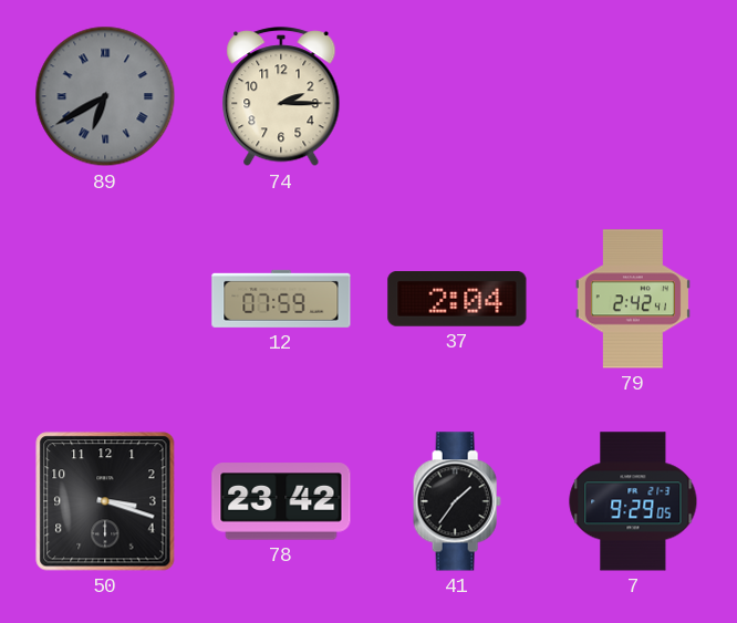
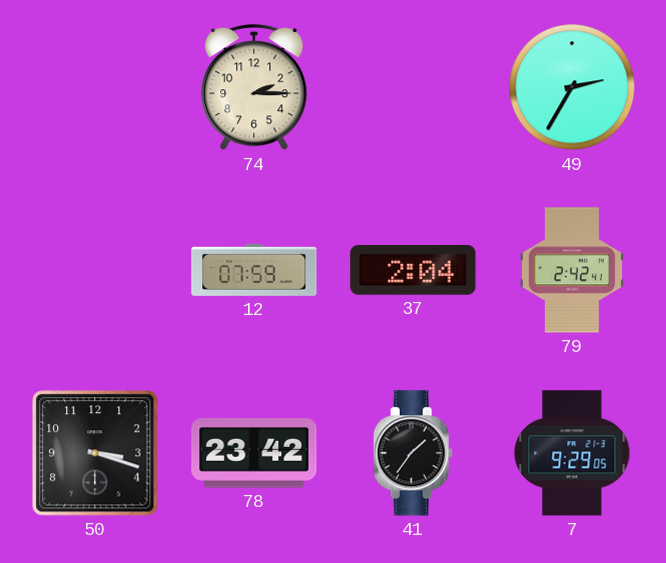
89: 6:40 -> none
49: none -> 2:35
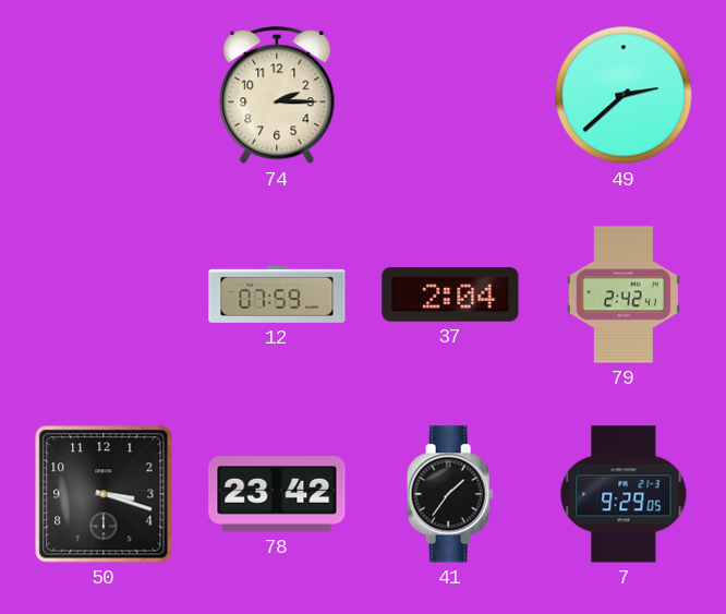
49: 2:35 -> 2:38
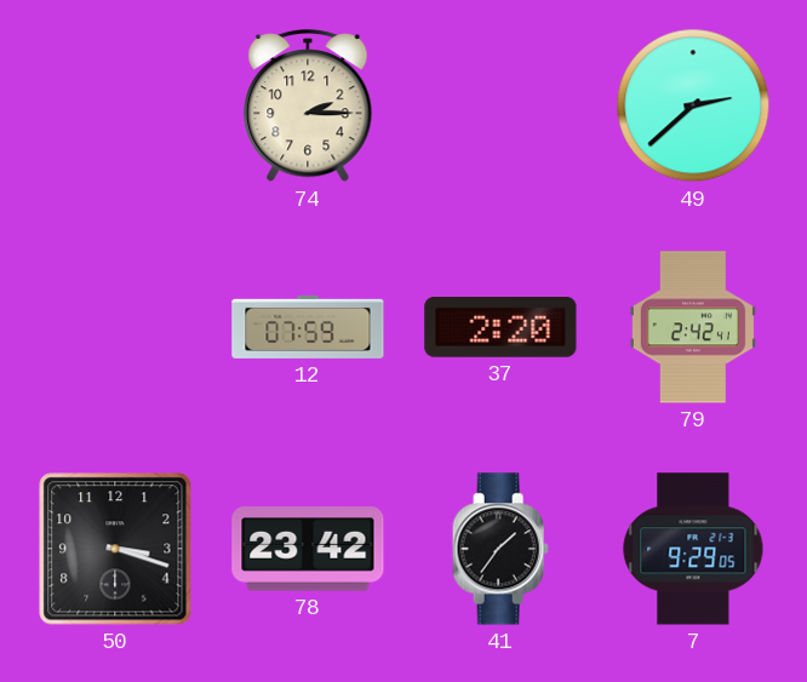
37: 2:04 -> 2:20
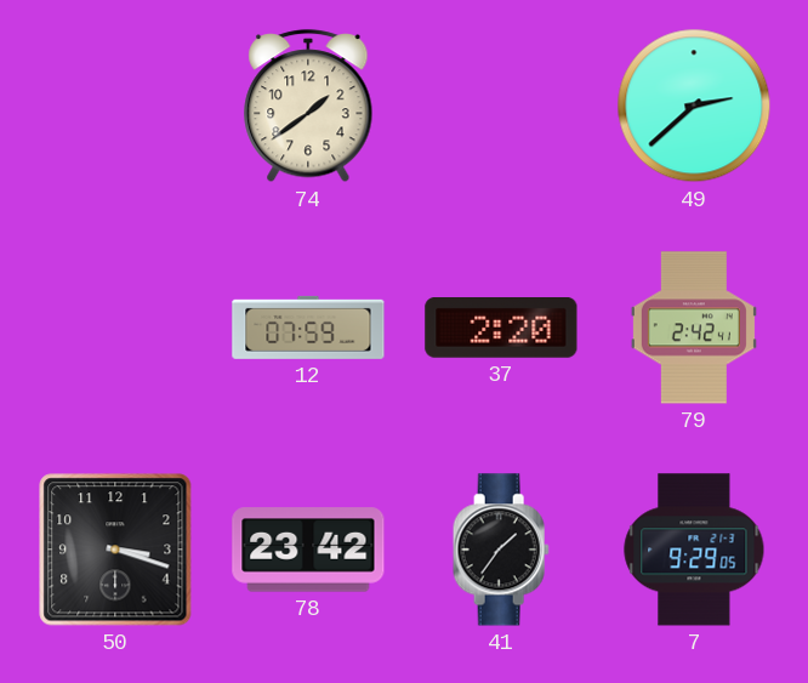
74: 2:15 -> 1:39
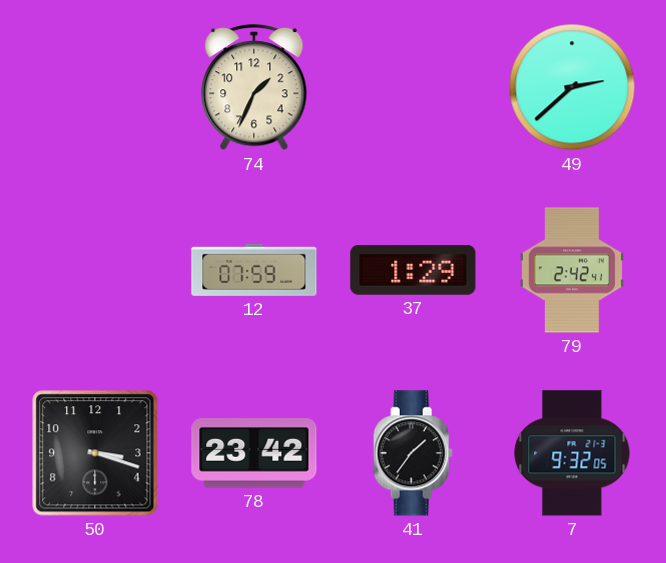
74: 1:39 -> 1:34
37: 2:20 -> 1:29
7: 9:29 -> 9:32
